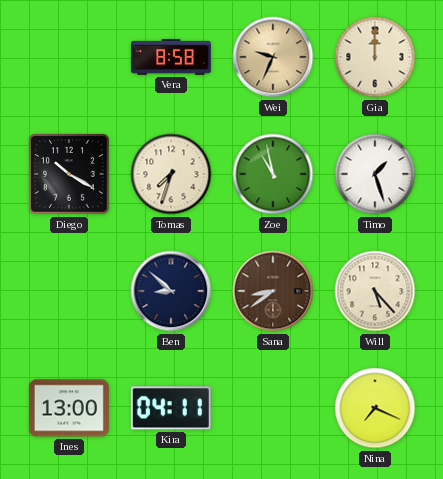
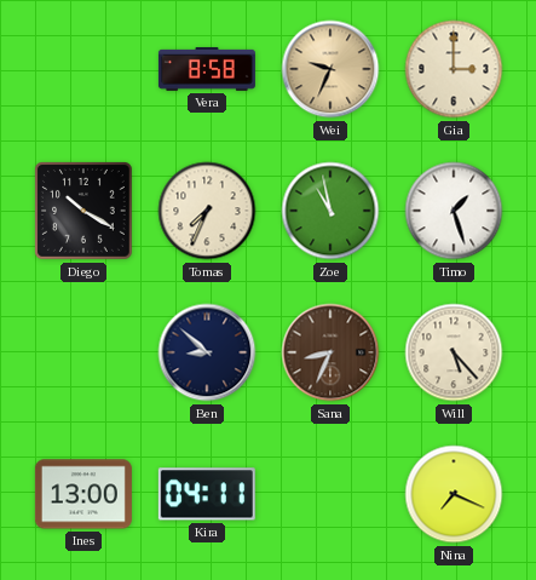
Gia: 12:00 -> 3:00
Tomas: 7:33 -> 7:34
Sana: 8:39 -> 8:34
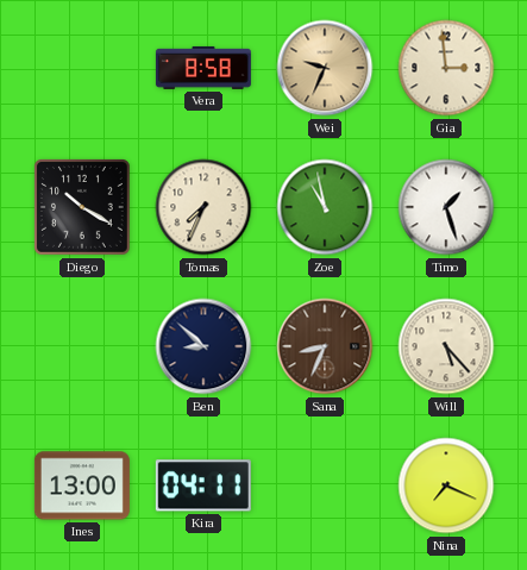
Gia: 3:00 -> 2:59
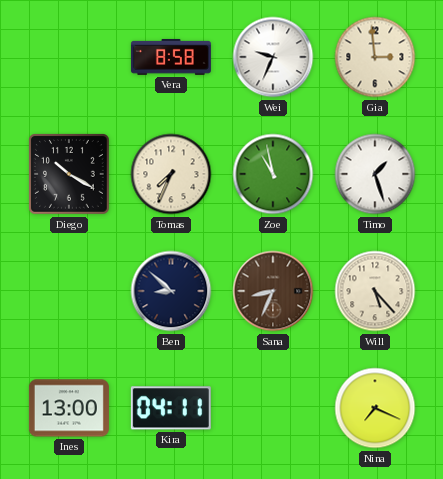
Wei dial: champagne -> white
